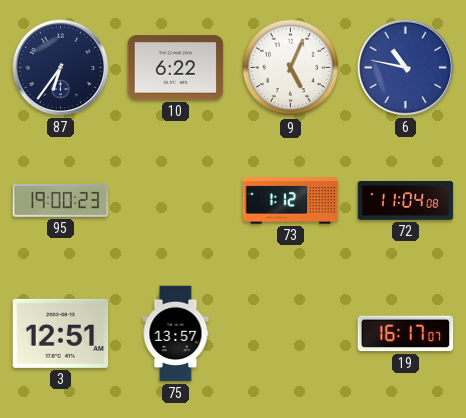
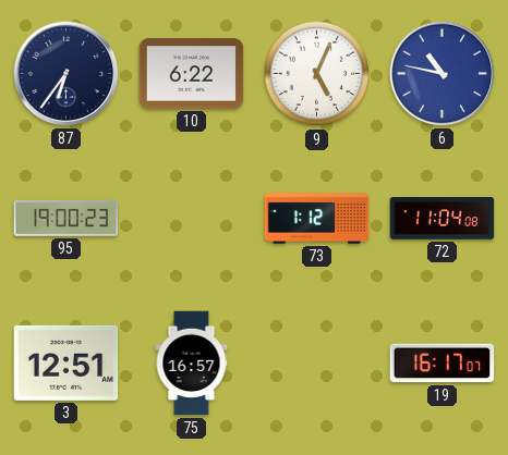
75: 13:57 -> 16:57
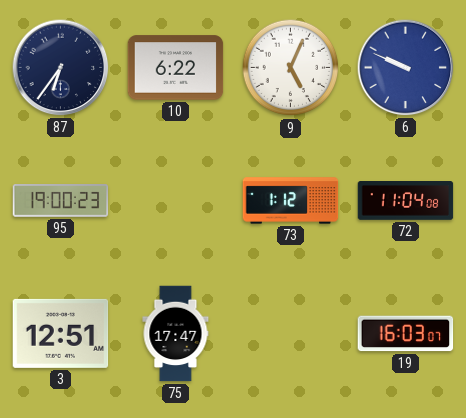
6: 10:47 -> 9:49
75: 16:57 -> 17:47
19: 16:17 -> 16:03
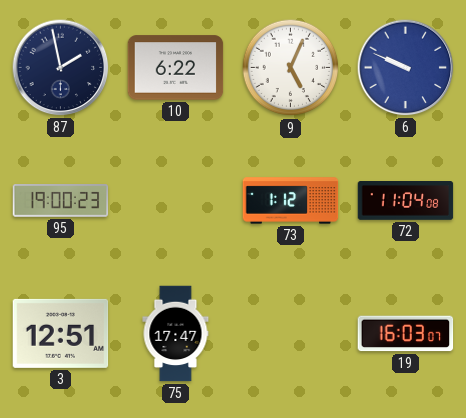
87: 6:36 -> 1:58
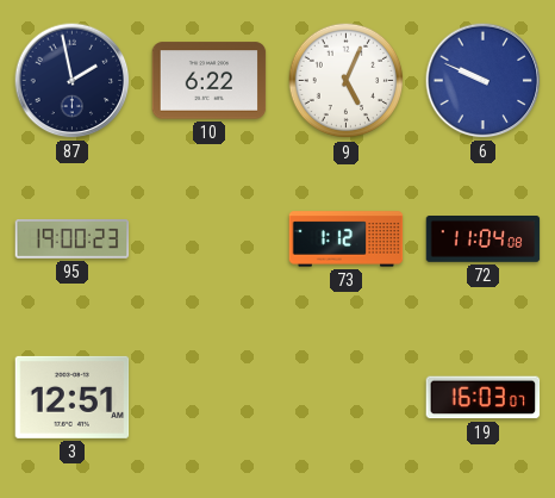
75: 17:47 -> none
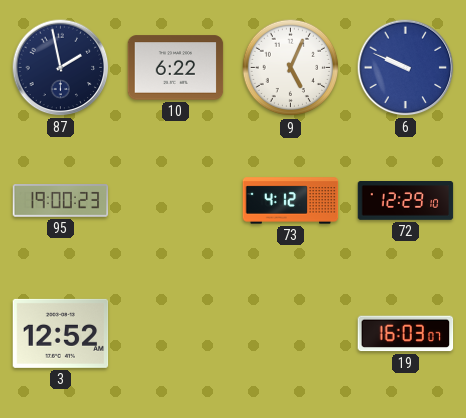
73: 1:12 -> 4:12
72: 11:04 -> 12:29
3: 12:51 -> 12:52
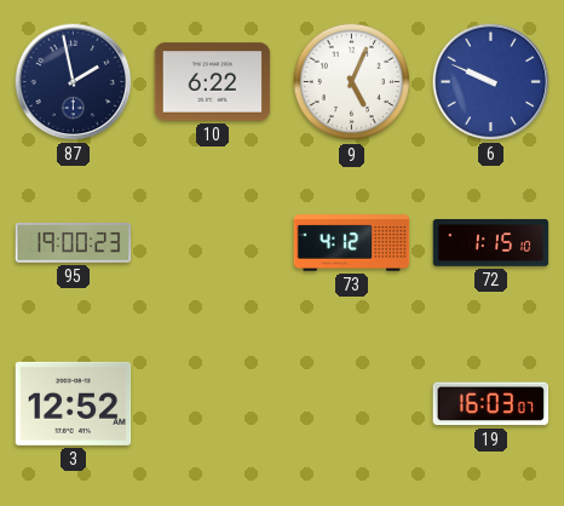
72: 12:29 -> 1:15
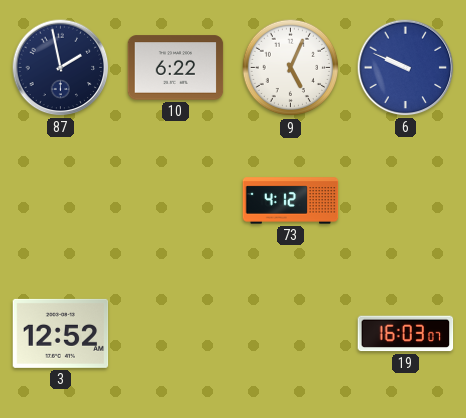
95: 19:00 -> none
72: 1:15 -> none
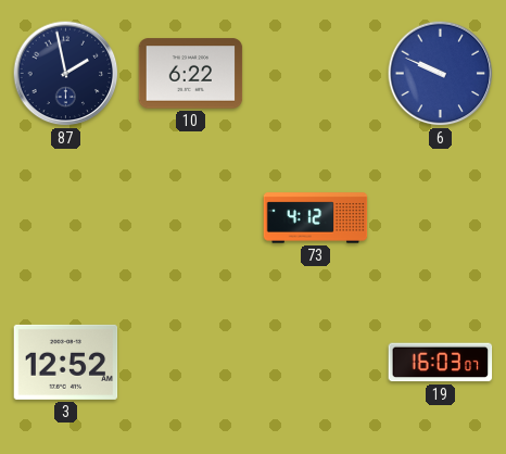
9: 5:04 -> none
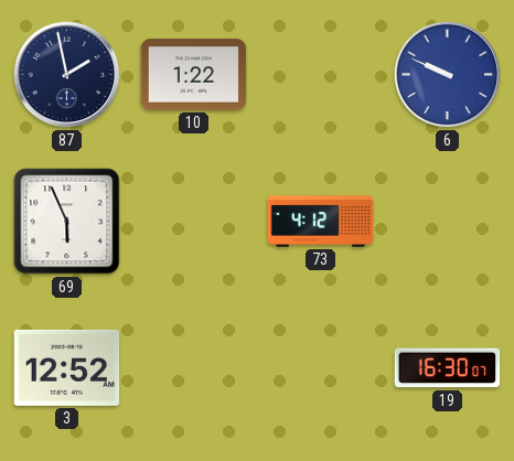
10: 6:22 -> 1:22
69: none -> 5:56
19: 16:03 -> 16:30
